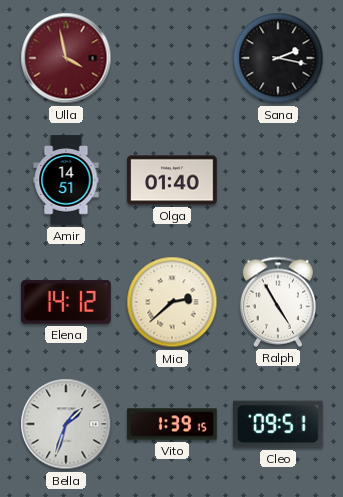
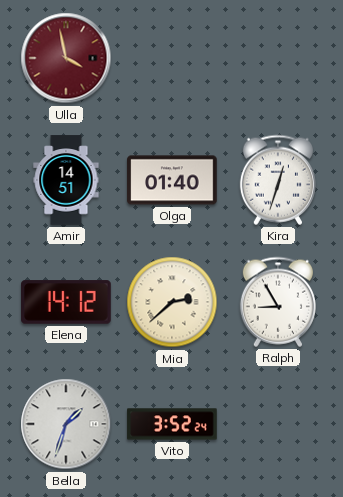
Sana: 2:17 -> none
Kira: none -> 12:33
Ralph: 4:55 -> 8:55
Vito: 1:39 -> 3:52
Cleo: 09:51 -> none
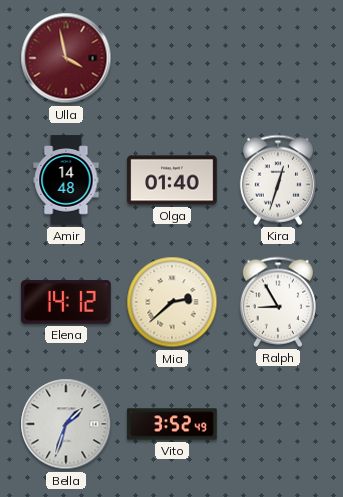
Amir: 14:51 -> 14:48
Vito: 3:52:24 -> 3:52:49
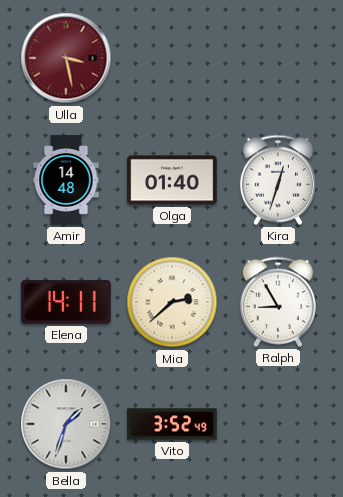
Ulla: 3:58 -> 3:28
Elena: 14:12 -> 14:11
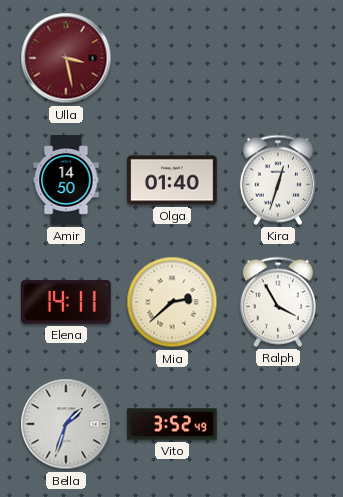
Amir: 14:48 -> 14:50
Ralph: 8:55 -> 3:55
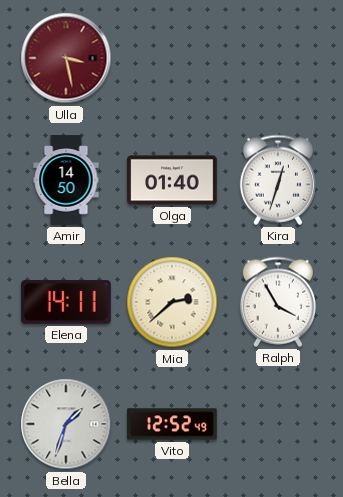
Vito: 3:52 -> 12:52
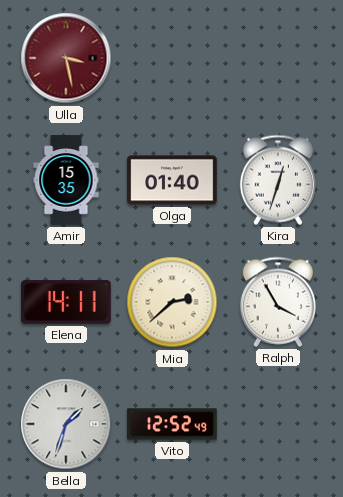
Amir: 14:50 -> 15:35
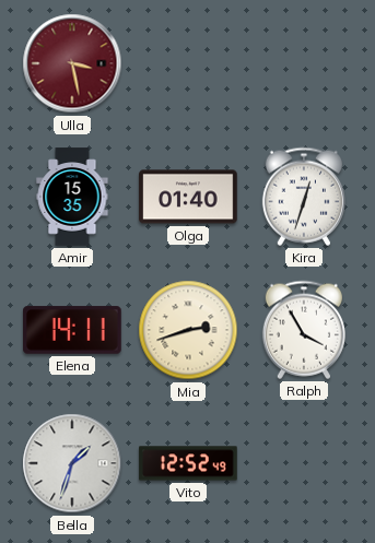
Mia: 2:38 -> 2:42
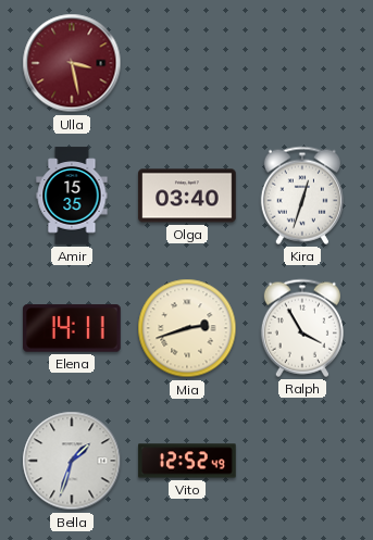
Olga: 01:40 -> 03:40
